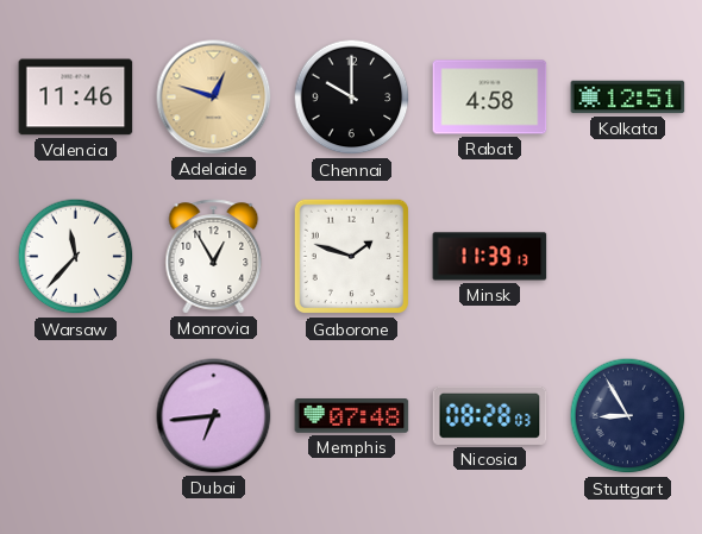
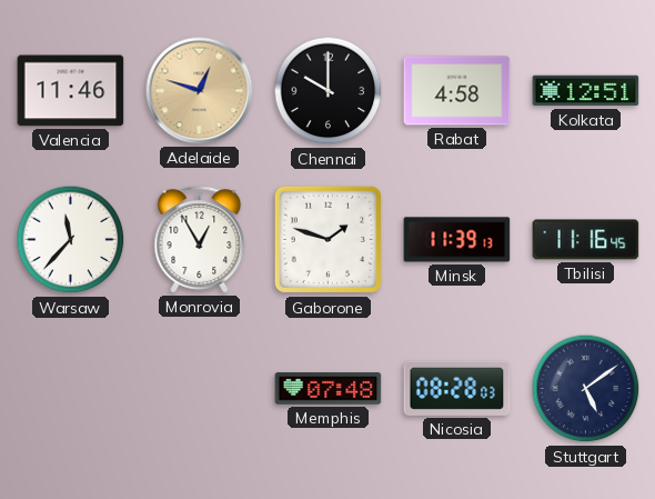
Tbilisi: none -> 11:16
Dubai: 6:44 -> none
Stuttgart: 8:55 -> 5:09
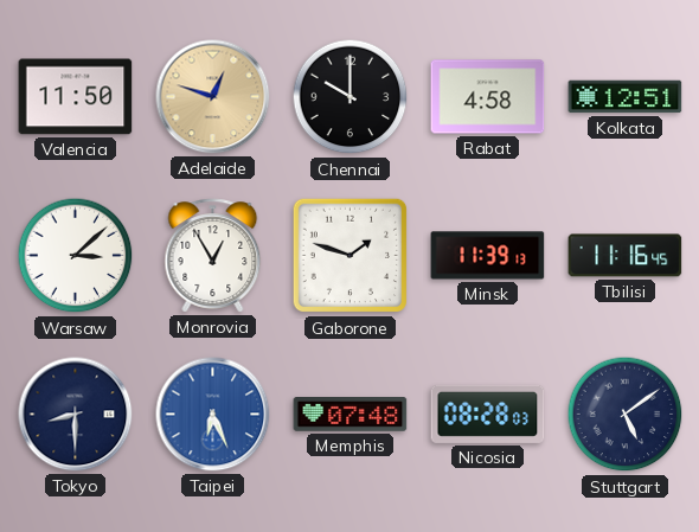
Valencia: 11:46 -> 11:50
Warsaw: 11:37 -> 3:08
Tokyo: none -> 8:30
Taipei: none -> 6:26
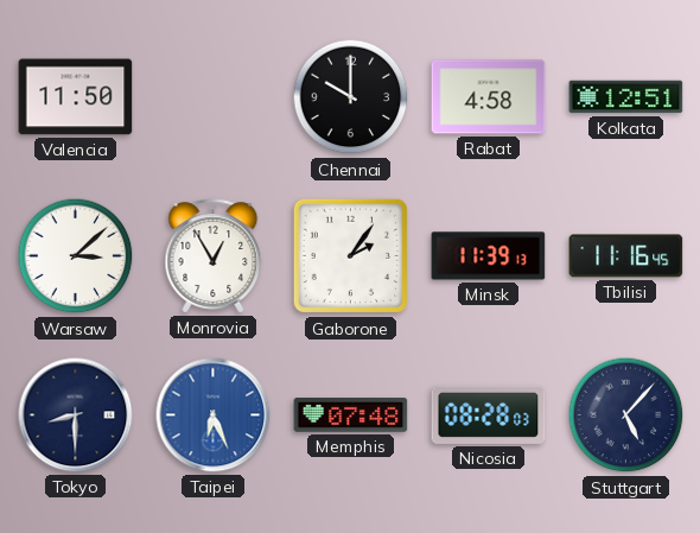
Adelaide: 12:48 -> none
Gaborone: 1:48 -> 2:06
Stuttgart: 5:09 -> 5:07
